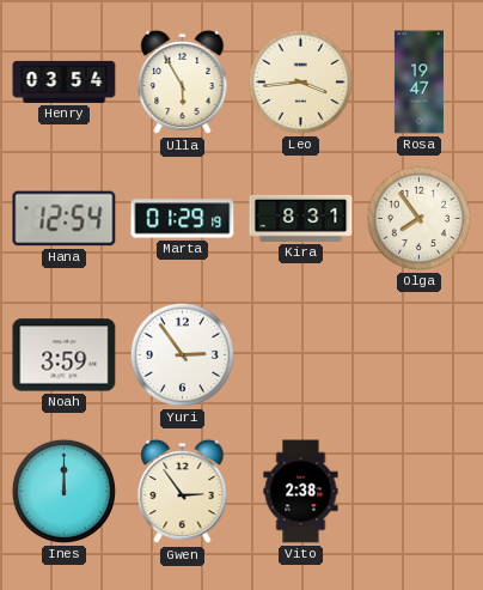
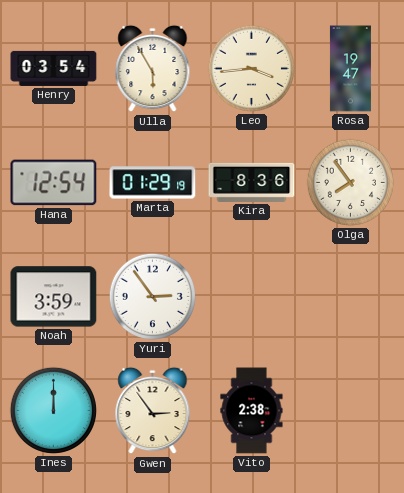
Kira: 8:31 -> 8:36
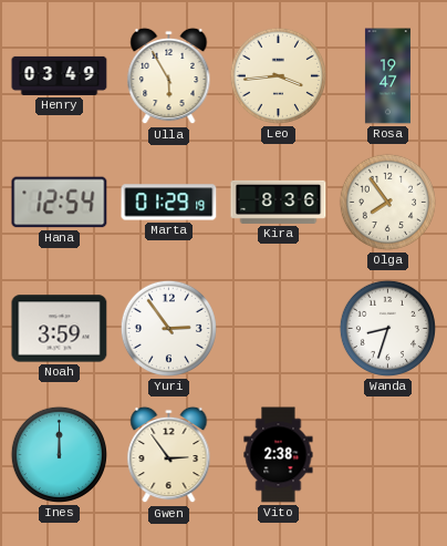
Henry: 03:54 -> 03:49
Wanda: none -> 8:33
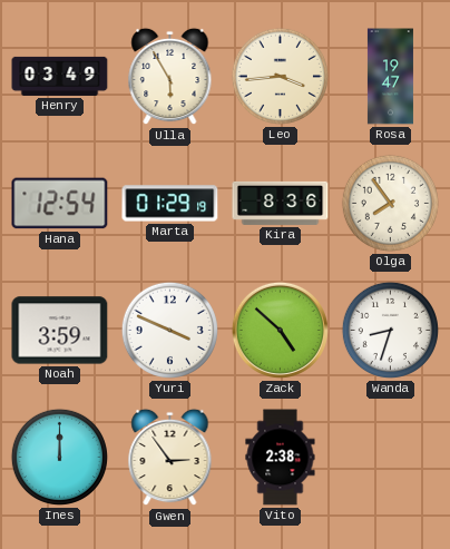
Yuri: 2:54 -> 3:49
Zack: none -> 4:52
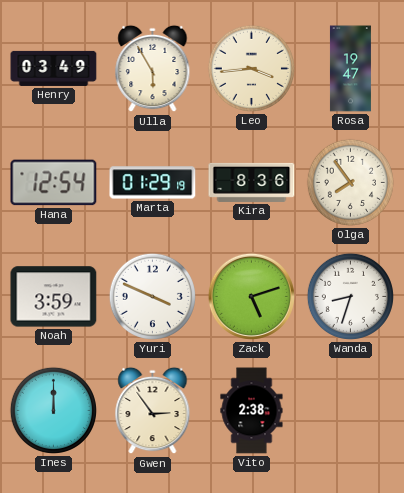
Zack: 4:52 -> 5:12
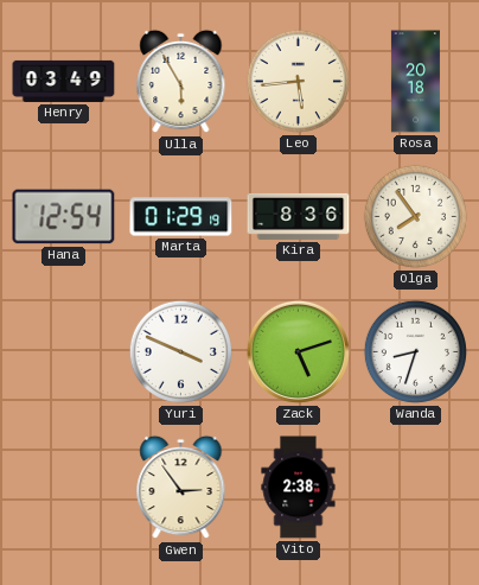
Leo: 3:44 -> 5:44
Rosa: 19:47 -> 20:18
Noah: 3:59 -> none
Ines: 12:00 -> none
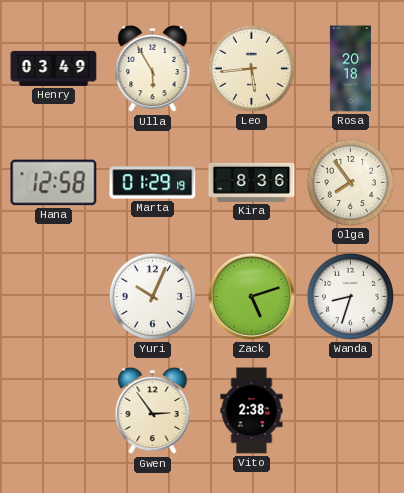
Hana: 12:54 -> 12:58
Yuri: 3:49 -> 10:04
